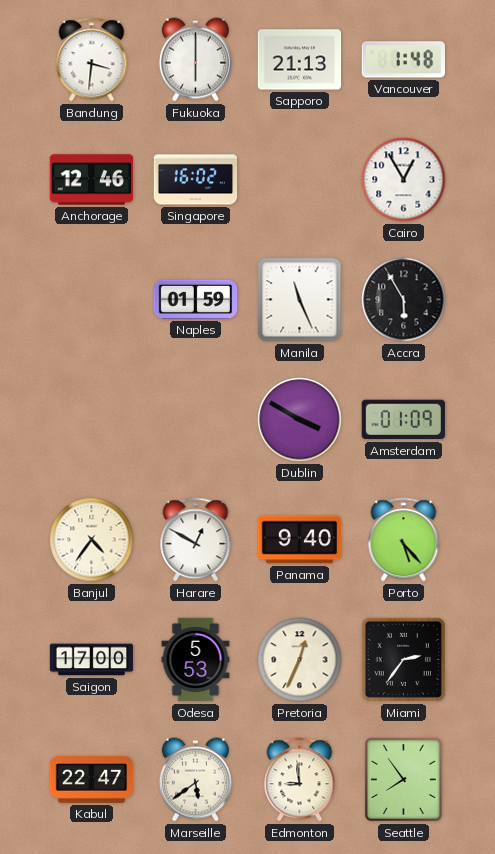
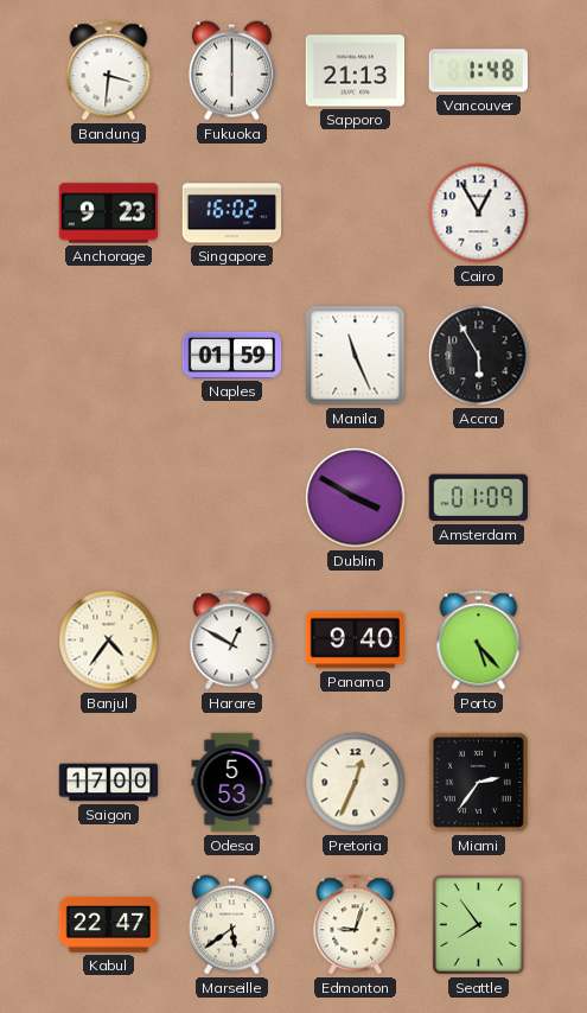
Anchorage: 12:46 -> 9:23
Edmonton: 8:59 -> 9:03
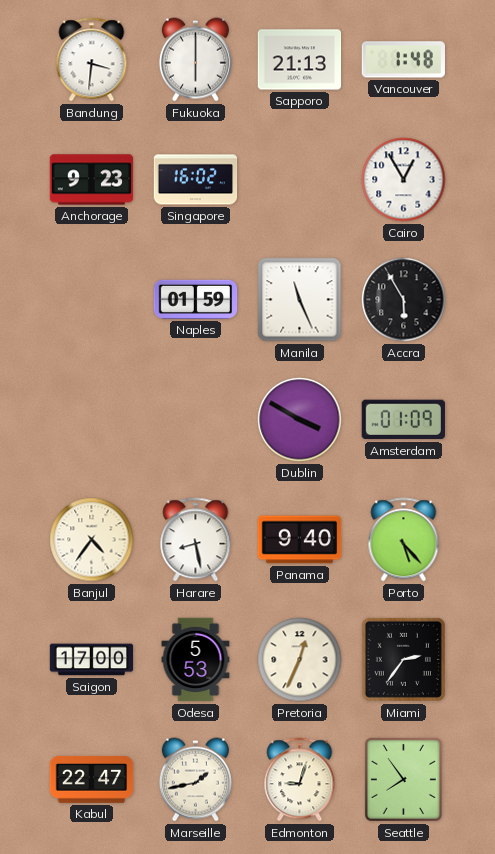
Harare: 12:50 -> 8:28
Marseille: 5:39 -> 1:43
